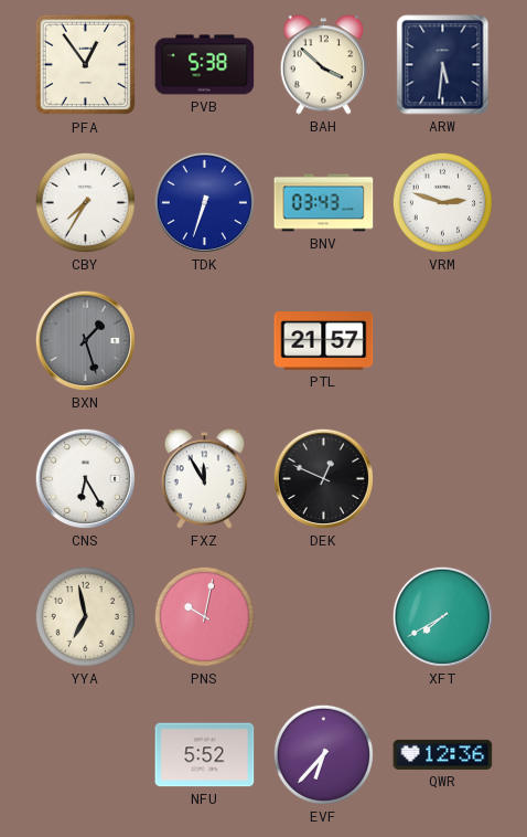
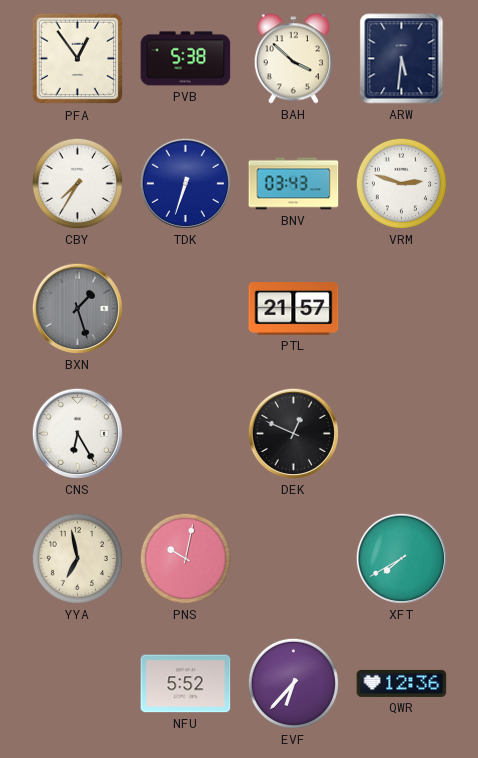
FXZ: 11:55 -> none
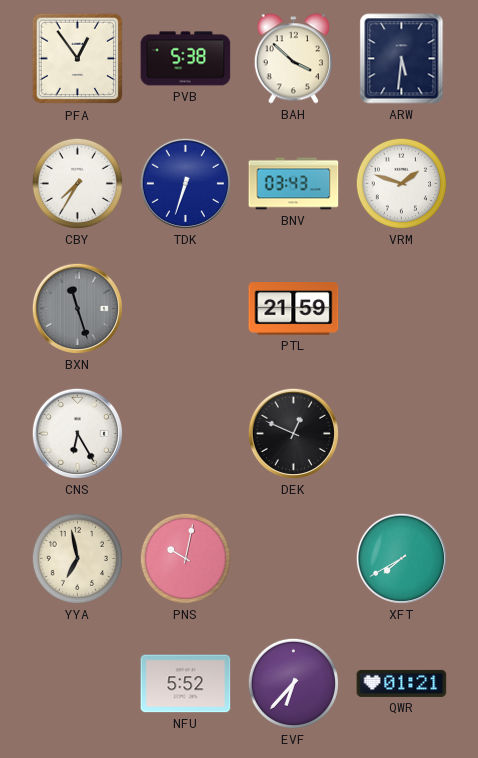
VRM: 2:48 -> 1:48
BXN: 1:27 -> 11:27
PTL: 21:57 -> 21:59
QWR: 12:36 -> 01:21
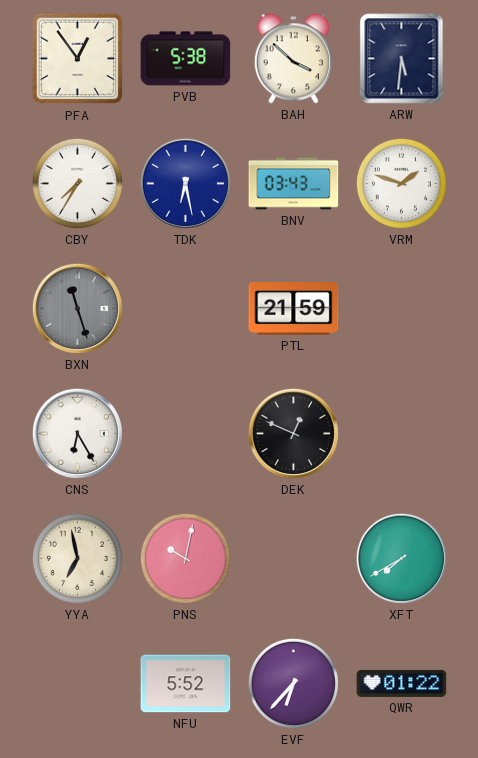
TDK: 6:33 -> 6:28
QWR: 01:21 -> 01:22
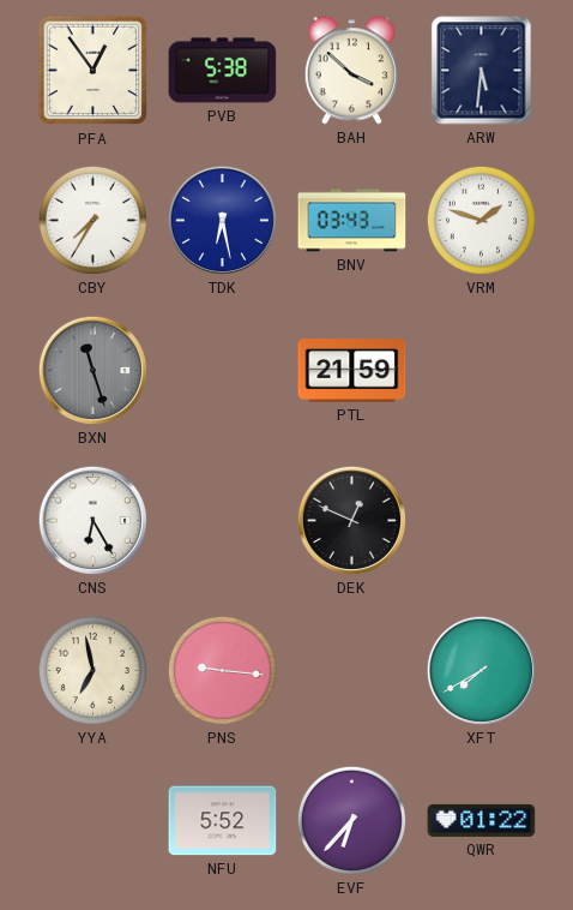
PNS: 10:02 -> 9:16
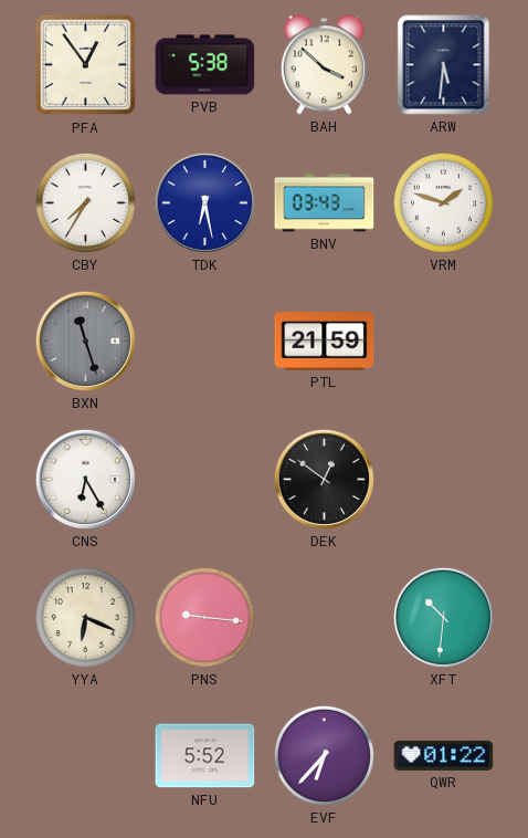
DEK: 12:49 -> 12:51
YYA: 6:58 -> 6:19
XFT: 7:40 -> 10:31
